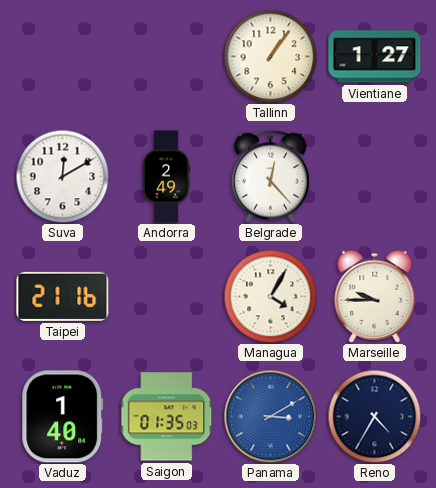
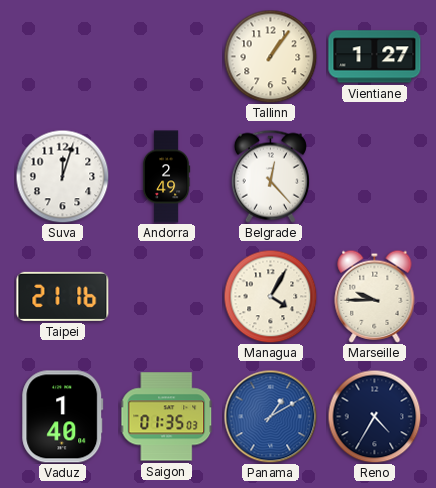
Suva: 12:10 -> 12:03
Panama: 3:10 -> 1:10
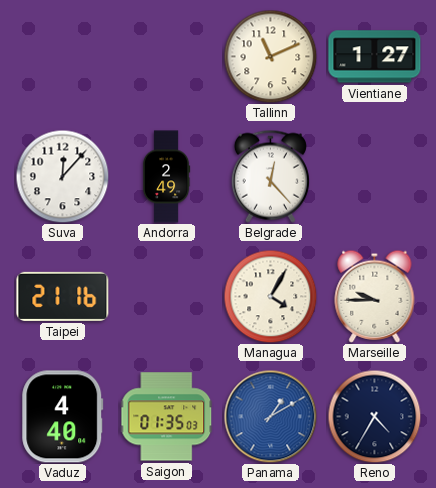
Tallinn: 1:06 -> 11:11
Suva: 12:03 -> 12:07
Vaduz: 1:40 -> 4:40
